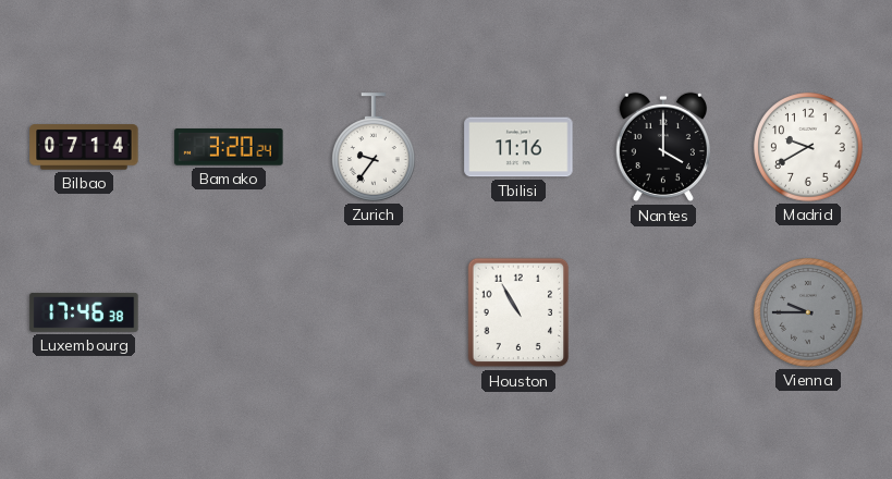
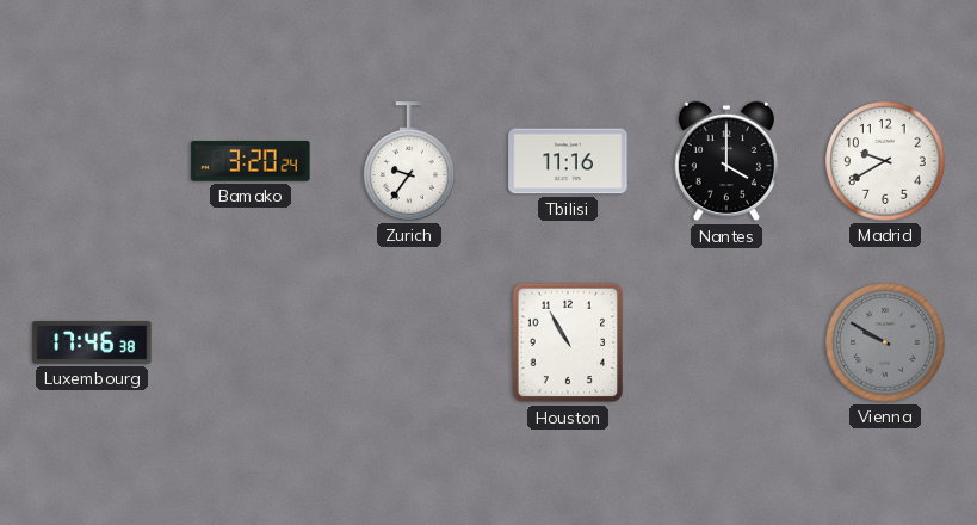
Bilbao: 07:14 -> none
Vienna: 9:45 -> 9:50
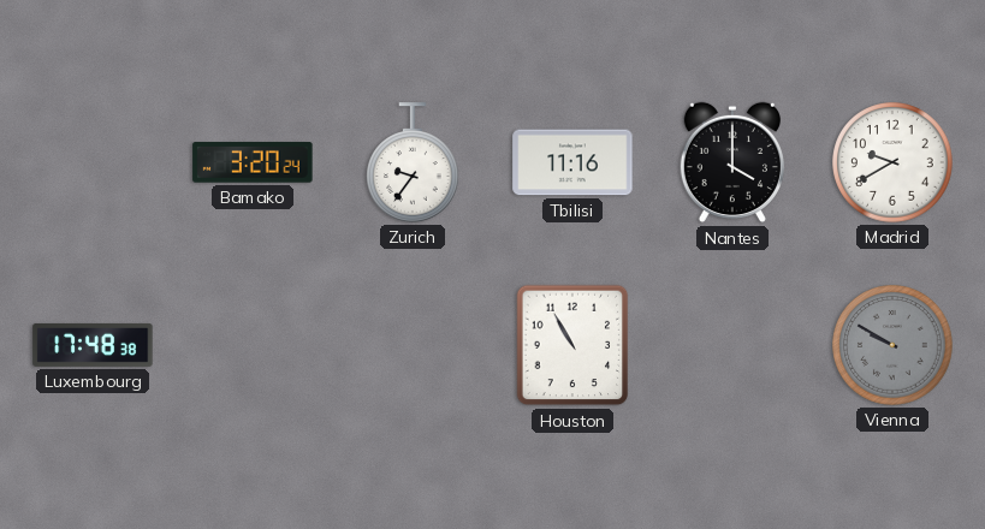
Luxembourg: 17:46 -> 17:48
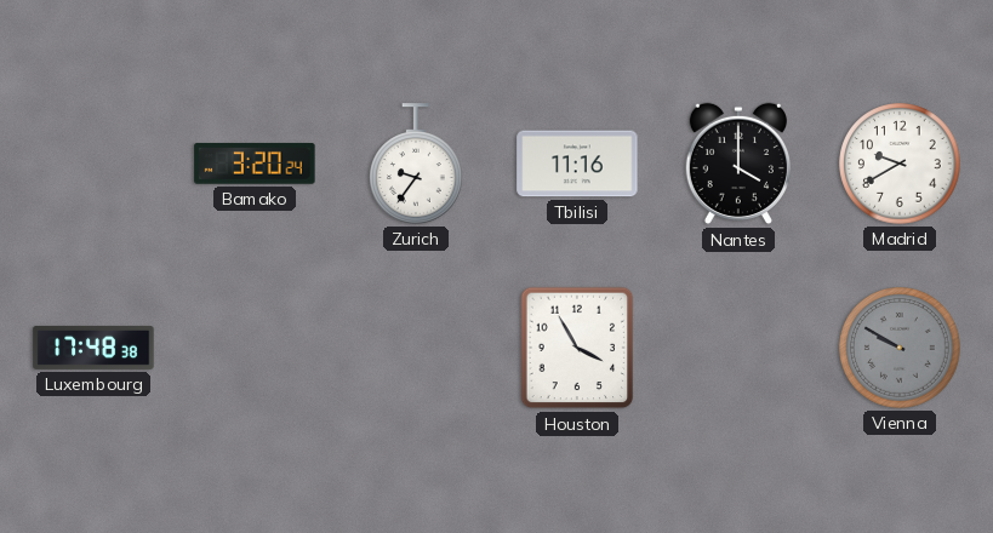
Houston: 10:55 -> 3:55
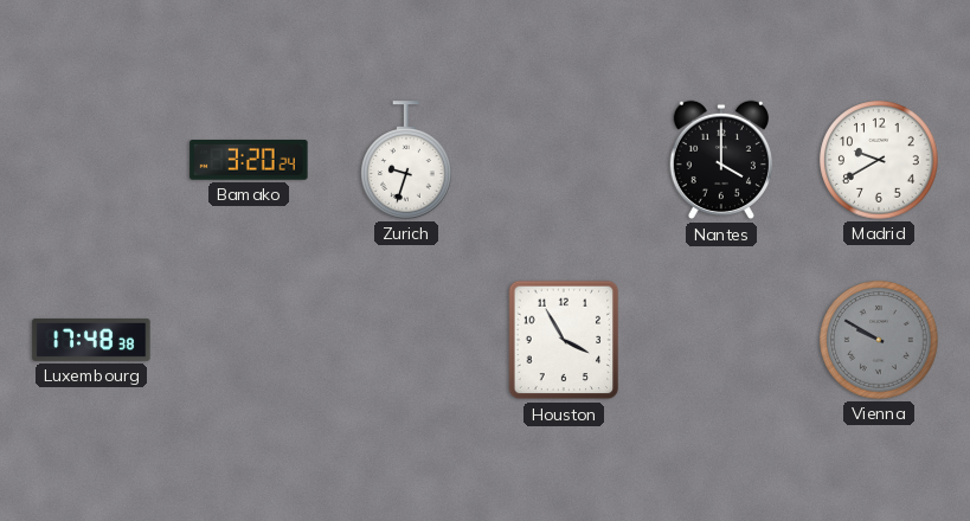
Zurich: 9:36 -> 9:33
Tbilisi: 11:16 -> none
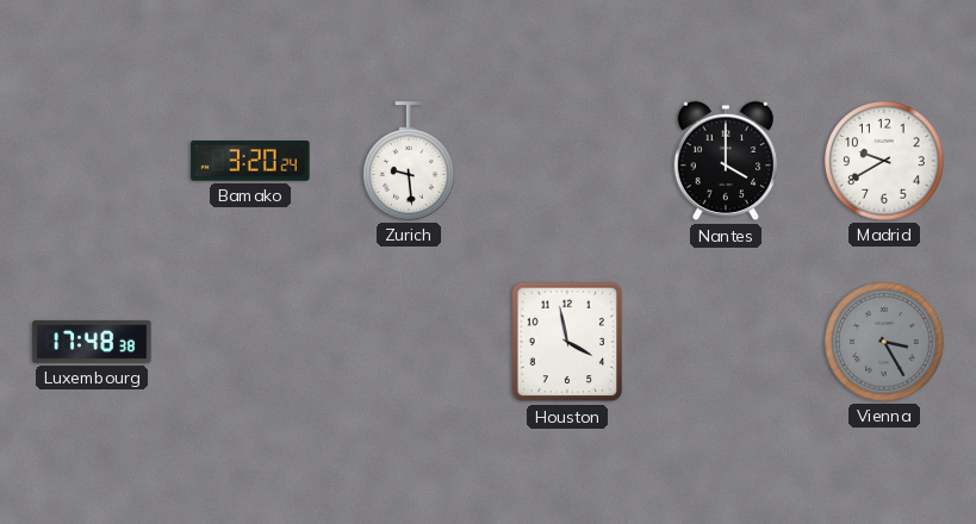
Zurich: 9:33 -> 9:29
Houston: 3:55 -> 3:58
Vienna: 9:50 -> 3:25
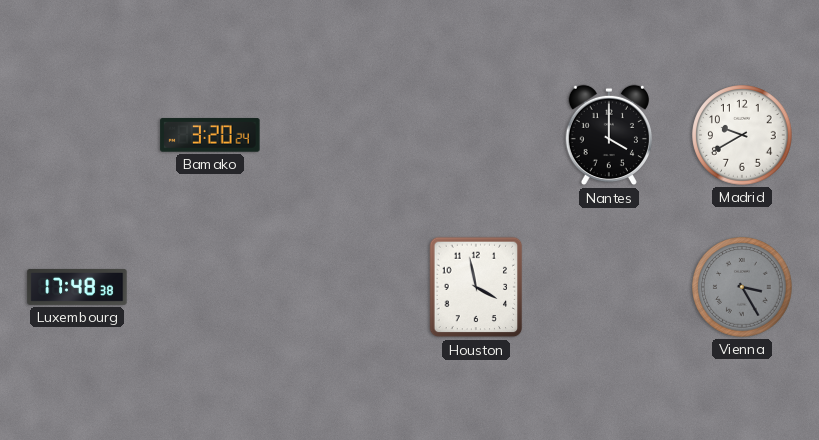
Zurich: 9:29 -> none
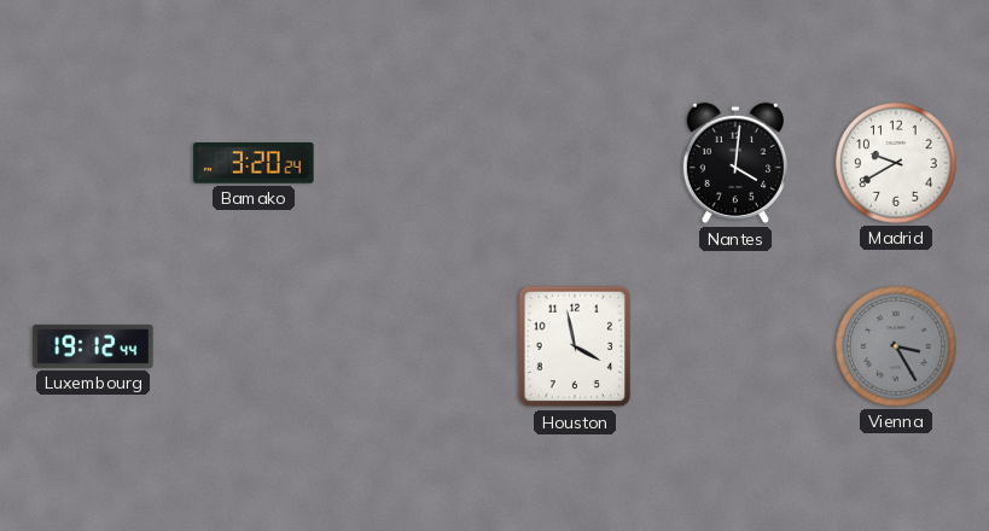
Nantes: 4:00 -> 4:01
Luxembourg: 17:48 -> 19:12
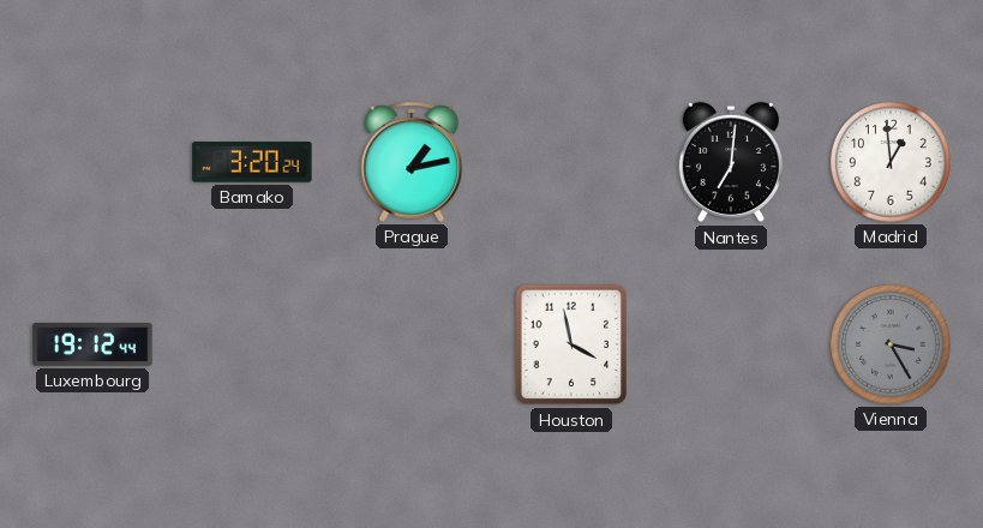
Prague: none -> 1:13
Nantes: 4:01 -> 7:01
Madrid: 9:40 -> 12:59
